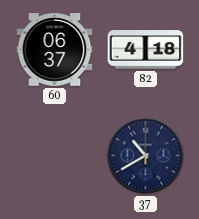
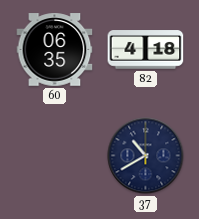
60: 06:37 -> 06:35
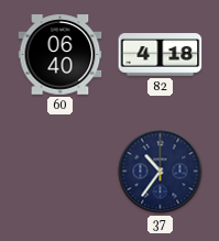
60: 06:35 -> 06:40
37: 10:40 -> 10:36
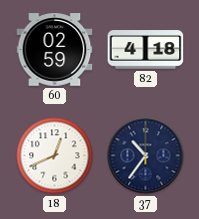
60: 06:40 -> 02:59
18: none -> 12:41
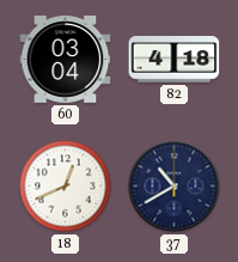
60: 02:59 -> 03:04
37: 10:36 -> 10:40
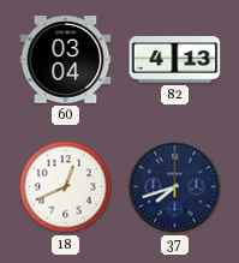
82: 4:18 -> 4:13
37: 10:40 -> 7:42
